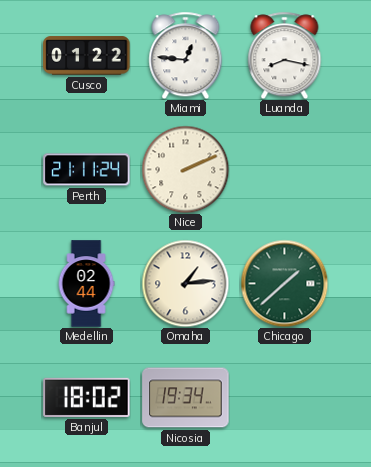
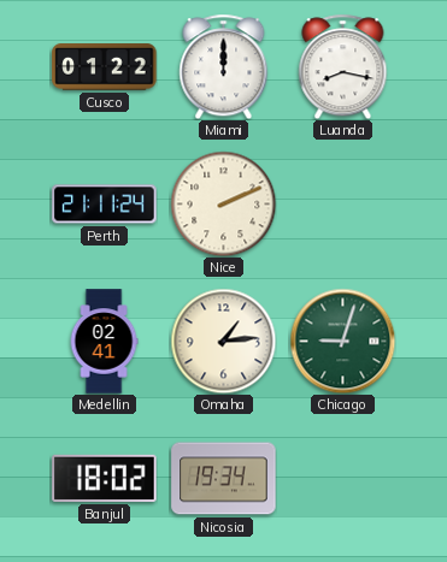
Miami: 12:46 -> 12:00
Medellin: 02:44 -> 02:41
Chicago: 1:38 -> 9:03
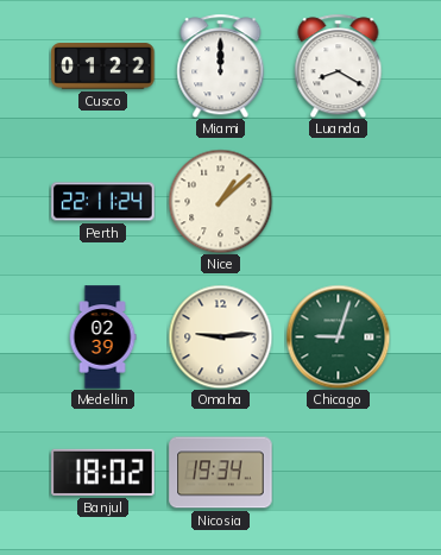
Luanda: 8:17 -> 8:20
Perth: 21:11 -> 22:11
Nice: 2:11 -> 1:08
Medellin: 02:41 -> 02:39
Omaha: 1:14 -> 9:14
